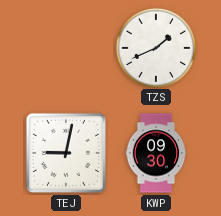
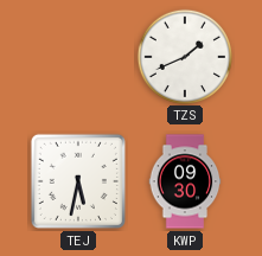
TEJ: 9:02 -> 5:32
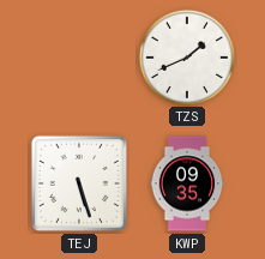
TEJ: 5:32 -> 5:27
KWP: 09:30 -> 09:35
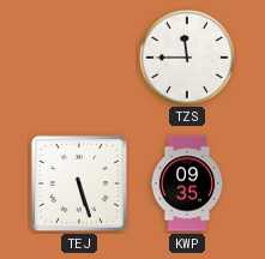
TZS: 1:41 -> 11:45
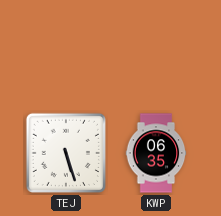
TZS: 11:45 -> none
KWP: 09:35 -> 06:35
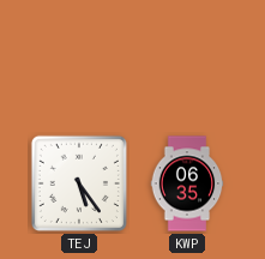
TEJ: 5:27 -> 5:24
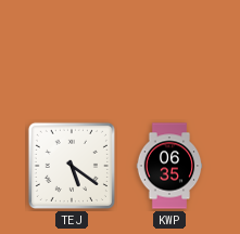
TEJ: 5:24 -> 5:21
